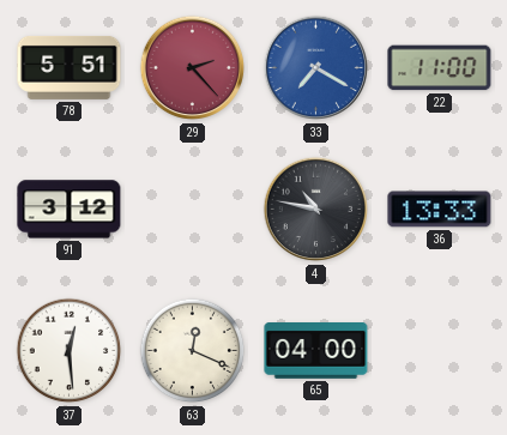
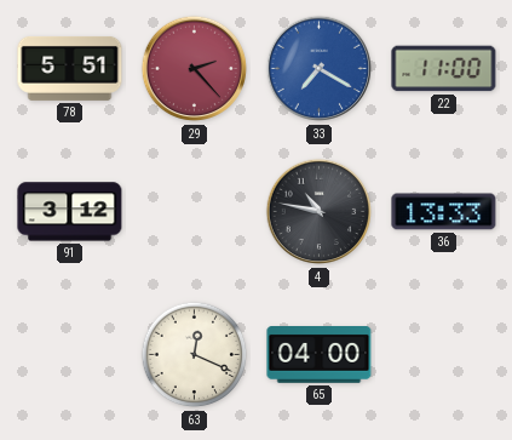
37: 12:29 -> none
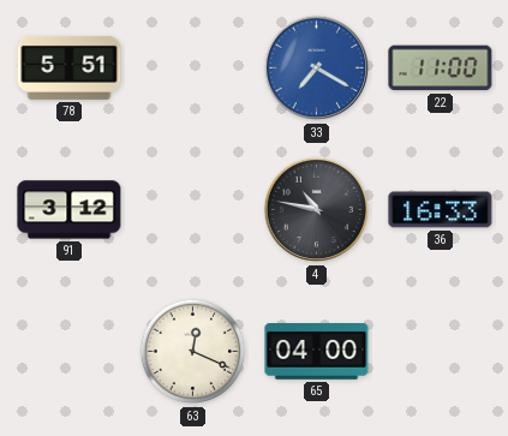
29: 2:23 -> none
36: 13:33 -> 16:33
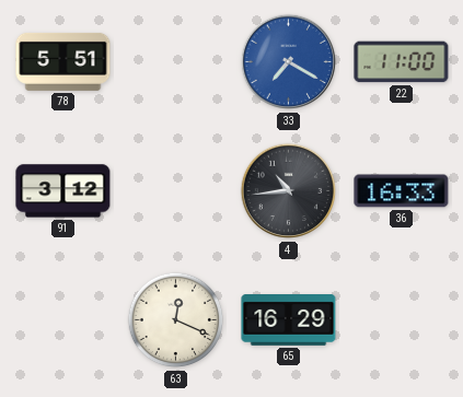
4: 10:47 -> 10:44
65: 04:00 -> 16:29
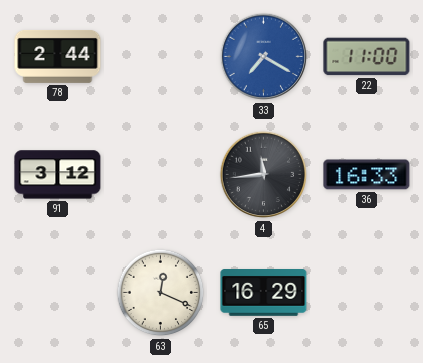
78: 5:51 -> 2:44
4: 10:44 -> 11:44
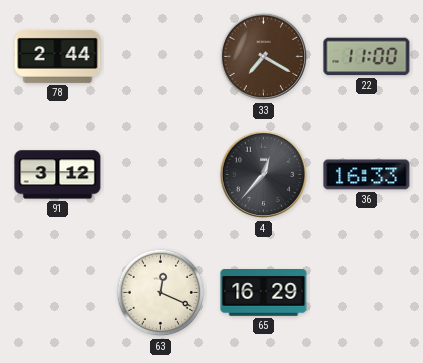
33 dial: blue -> brown
4: 11:44 -> 12:37
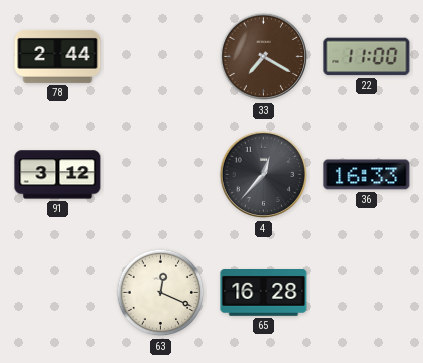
65: 16:29 -> 16:28
